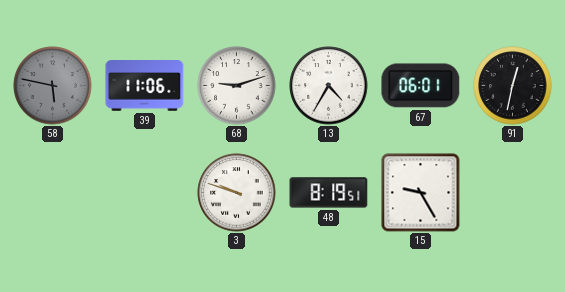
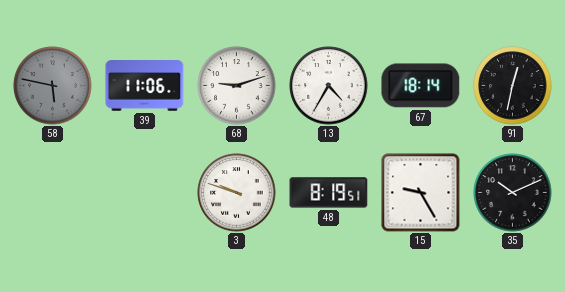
67: 06:01 -> 18:14
35: none -> 10:11
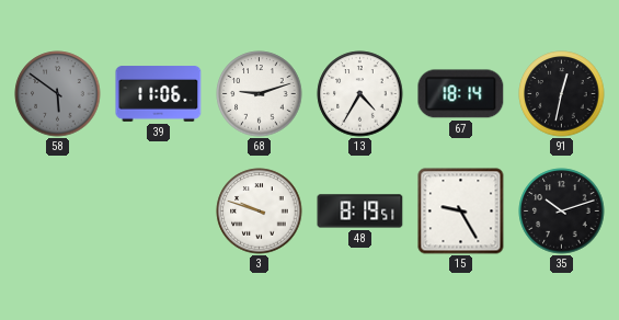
58: 5:47 -> 5:51
35: 10:11 -> 10:12
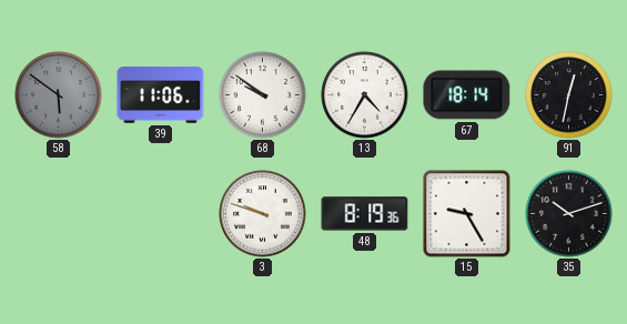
68: 9:12 -> 9:51
48: 8:19:51 -> 8:19:36
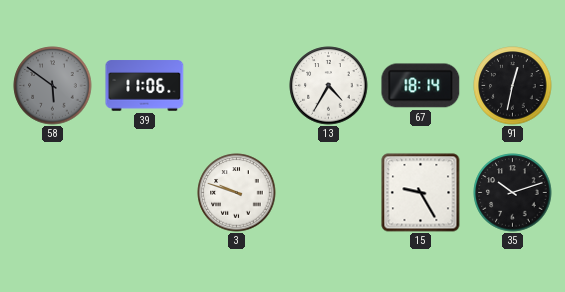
68: 9:51 -> none
48: 8:19 -> none
